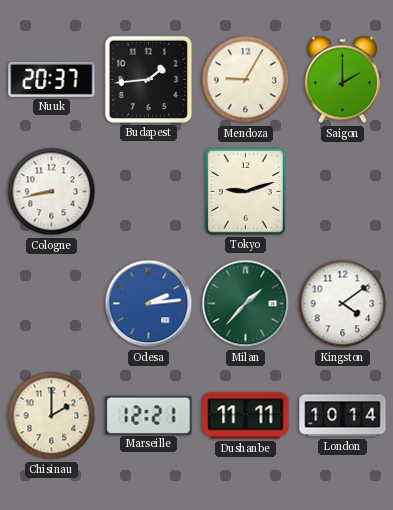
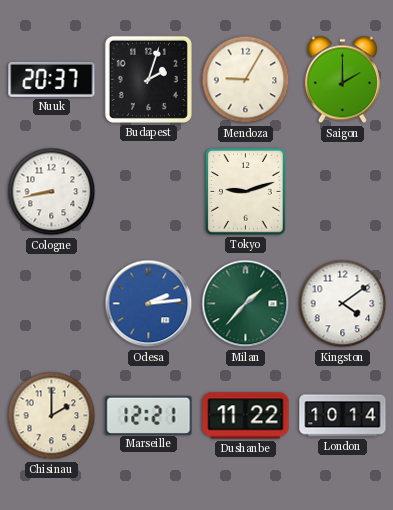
Budapest: 1:44 -> 2:03
Dushanbe: 11:11 -> 11:22
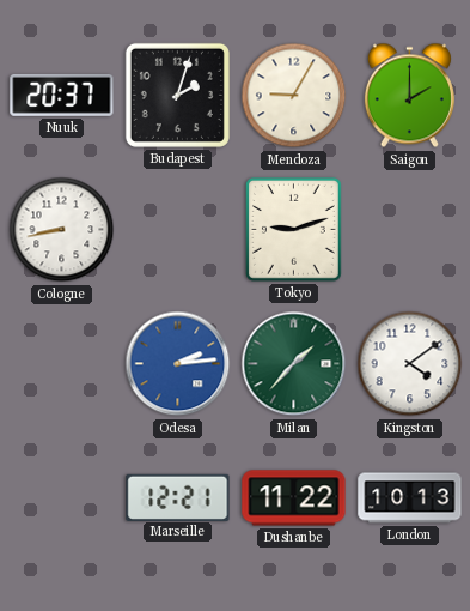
Chisinau: 2:00 -> none
London: 10:14 -> 10:13
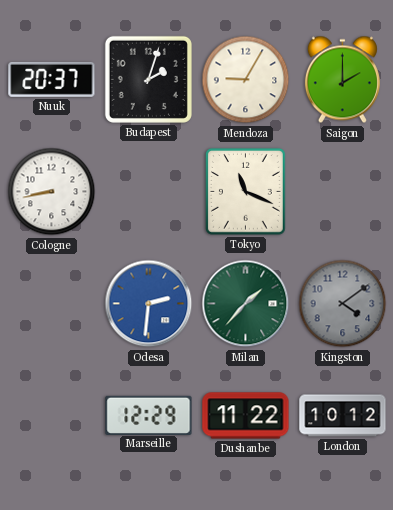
Tokyo: 9:12 -> 11:19
Odesa: 2:14 -> 2:31
Kingston dial: white -> grey
Marseille: 12:21 -> 12:29
London: 10:13 -> 10:12
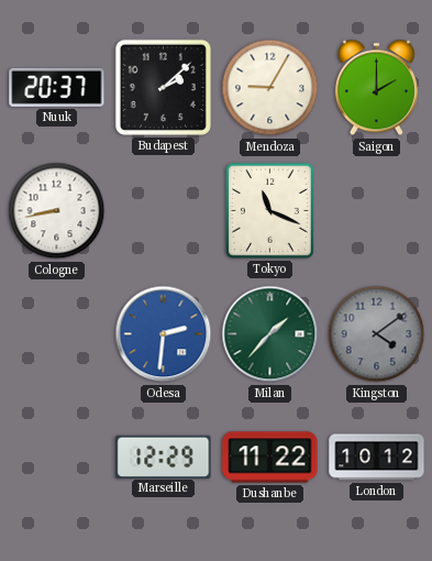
Budapest: 2:03 -> 2:08
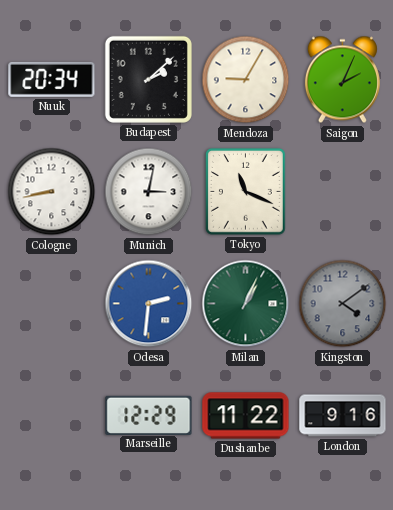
Nuuk: 20:37 -> 20:34
Saigon: 2:00 -> 2:04
Munich: none -> 3:02
Milan: 1:37 -> 1:04
London: 10:12 -> 9:16
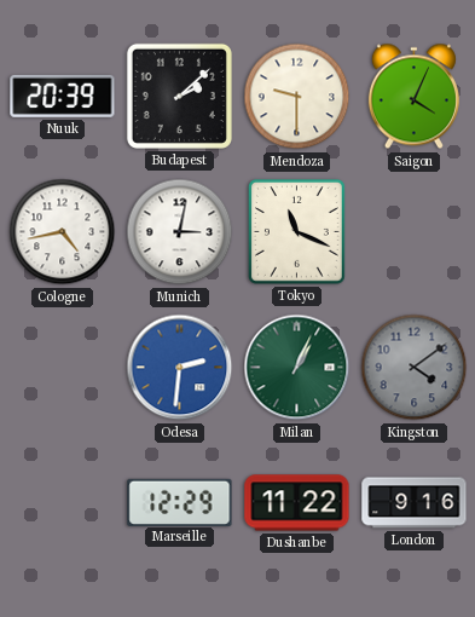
Nuuk: 20:34 -> 20:39
Mendoza: 9:05 -> 9:30
Saigon: 2:04 -> 4:04
Cologne: 8:43 -> 4:43
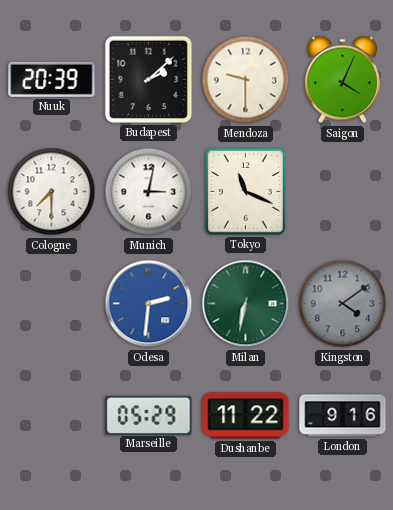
Cologne: 4:43 -> 7:30
Milan: 1:04 -> 6:32
Marseille: 12:29 -> 05:29
